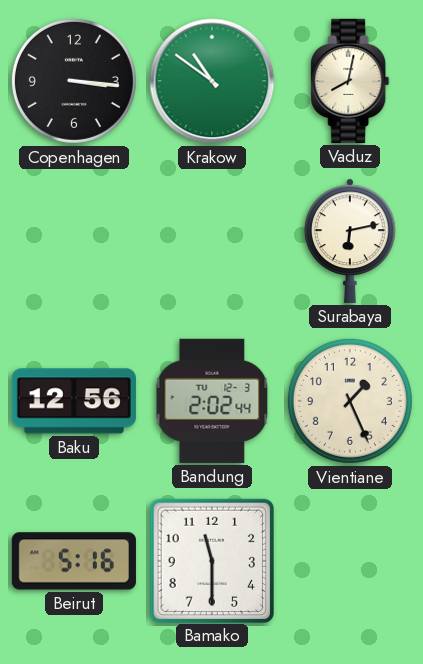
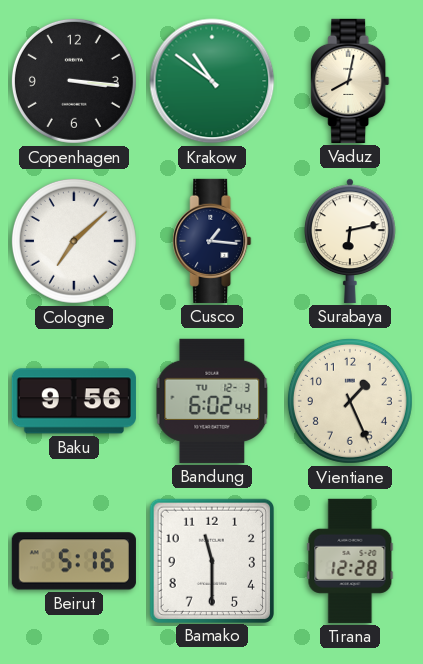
Cologne: none -> 7:08
Cusco: none -> 1:16
Baku: 12:56 -> 9:56
Bandung: 2:02 -> 6:02
Tirana: none -> 12:28
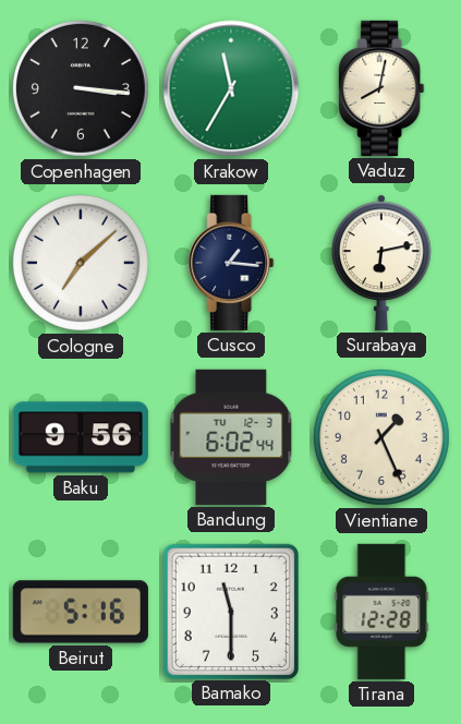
Krakow: 10:51 -> 11:35
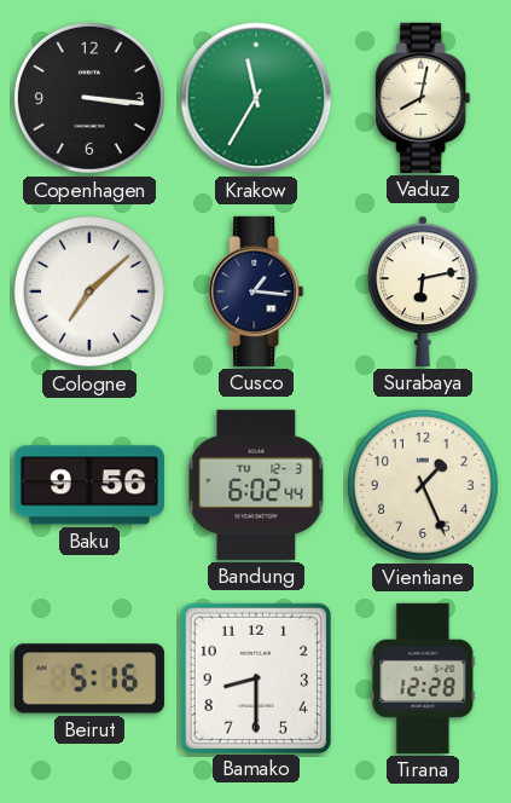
Bamako: 11:30 -> 8:30
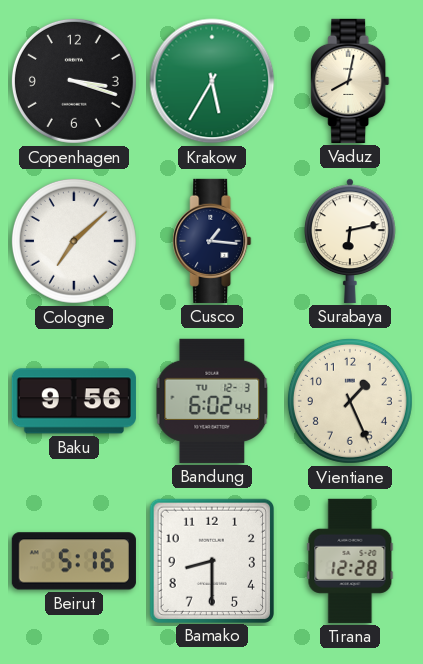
Copenhagen: 3:16 -> 3:18
Krakow: 11:35 -> 5:35
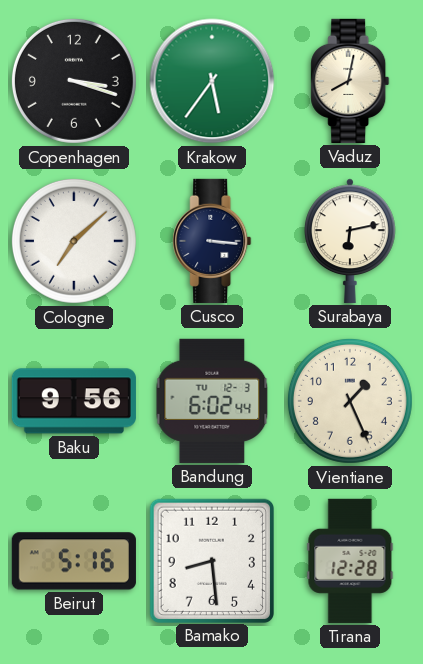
Krakow: 5:35 -> 5:36
Cusco: 1:16 -> 3:16
Bamako: 8:30 -> 8:29
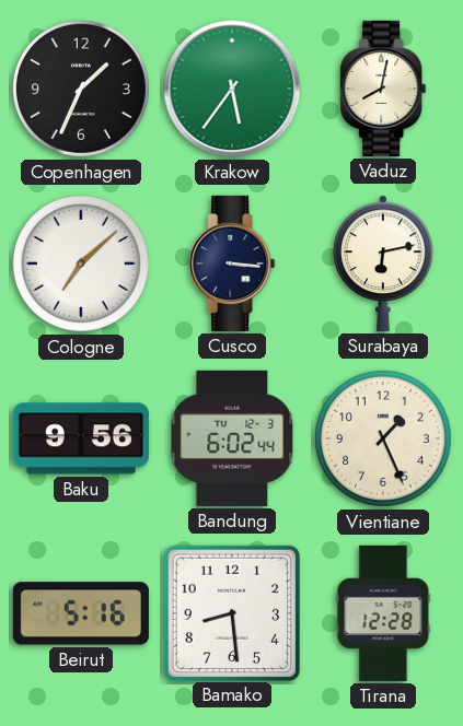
Copenhagen: 3:18 -> 1:34
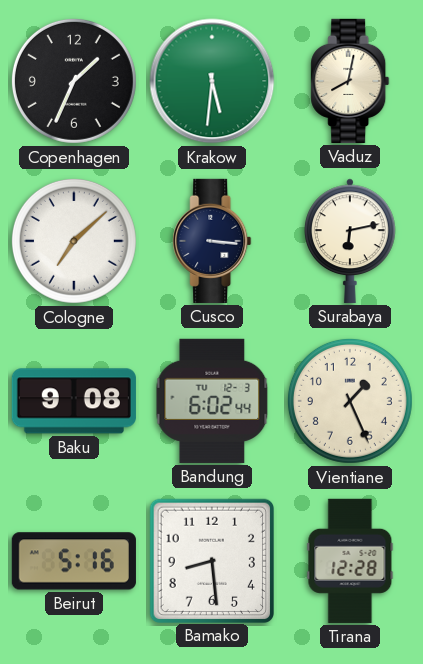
Krakow: 5:36 -> 5:31
Baku: 9:56 -> 9:08
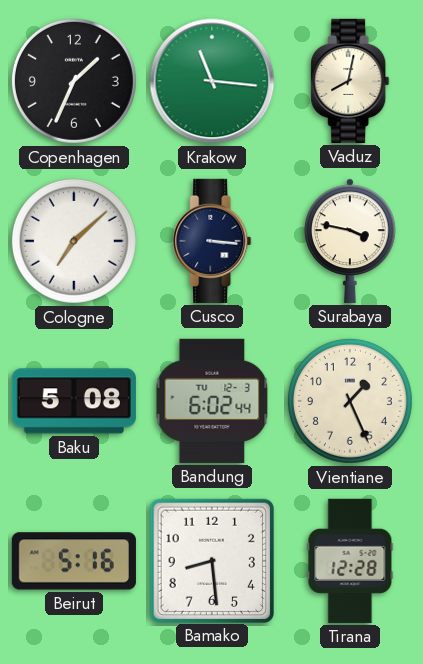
Krakow: 5:31 -> 11:16
Surabaya: 6:13 -> 3:47
Baku: 9:08 -> 5:08
